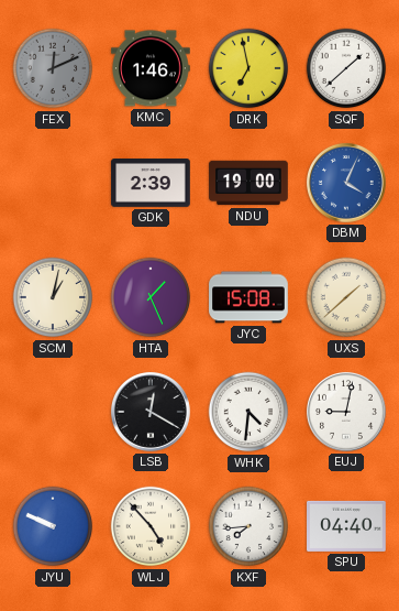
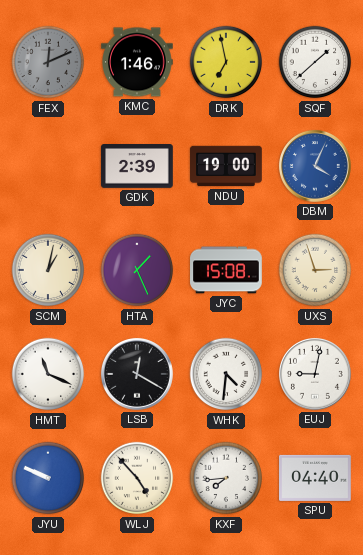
UXS: 1:38 -> 2:57
HMT: none -> 11:19
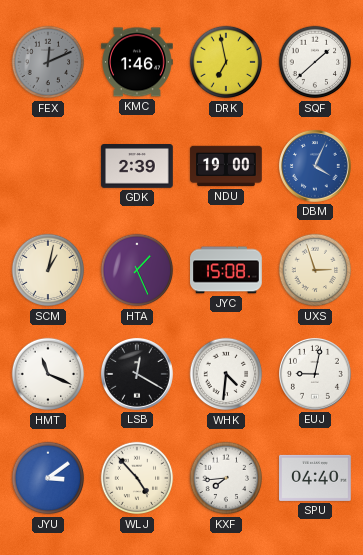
JYU: 9:49 -> 3:09
